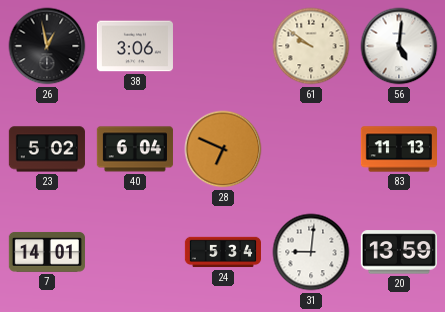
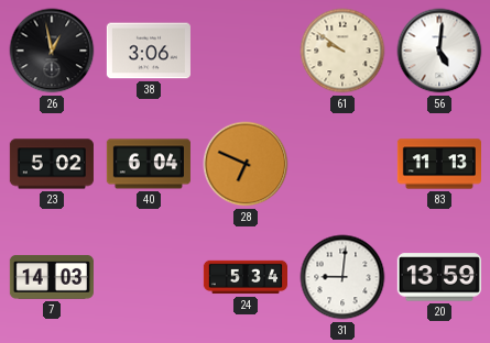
7: 14:01 -> 14:03
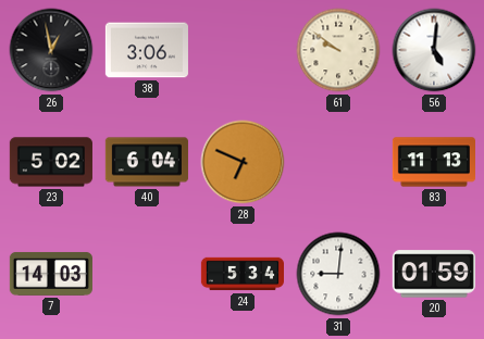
20: 13:59 -> 01:59
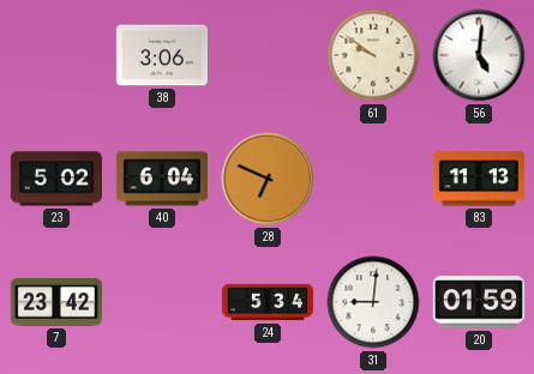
26: 12:58 -> none
7: 14:03 -> 23:42
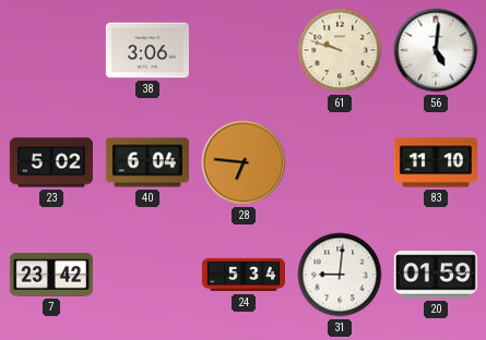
61: 9:51 -> 9:48
28: 6:49 -> 6:46
83: 11:13 -> 11:10
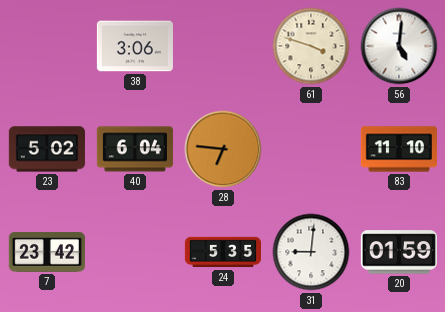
61: 9:48 -> 3:48
24: 5:34 -> 5:35
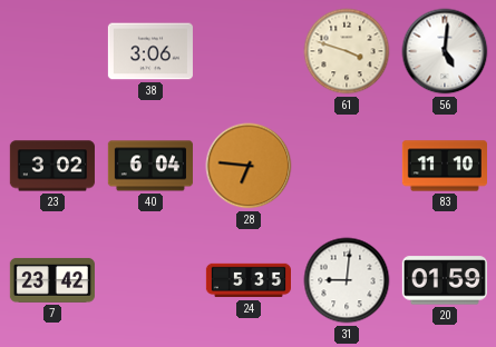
23: 5:02 -> 3:02
